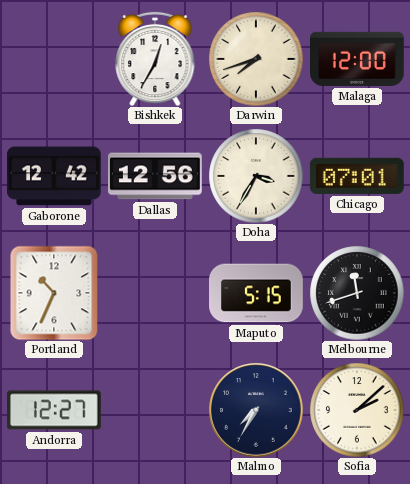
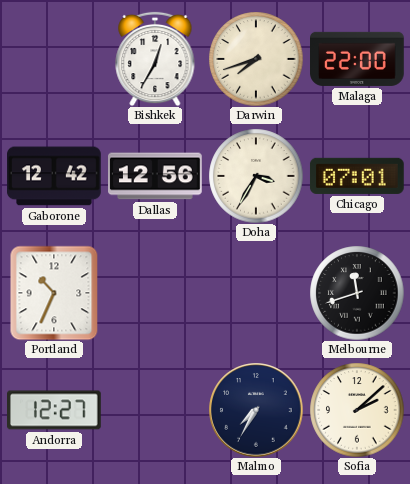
Malaga: 12:00 -> 22:00
Maputo: 5:15 -> none
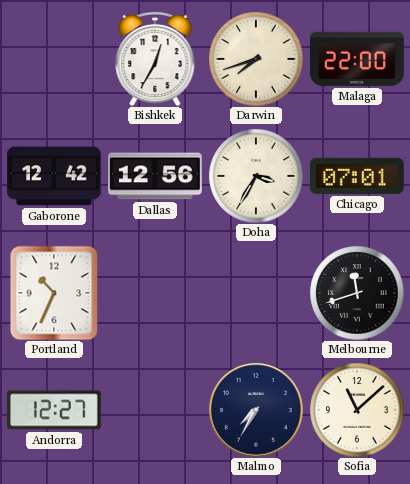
Sofia: 2:08 -> 11:08
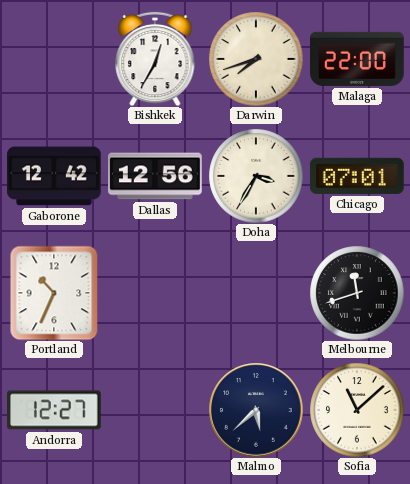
Malmo: 7:35 -> 5:38
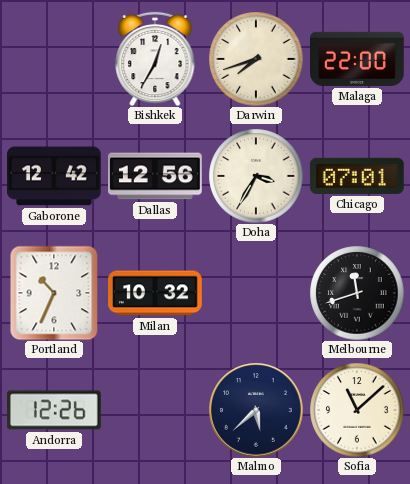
Milan: none -> 10:32
Andorra: 12:27 -> 12:26
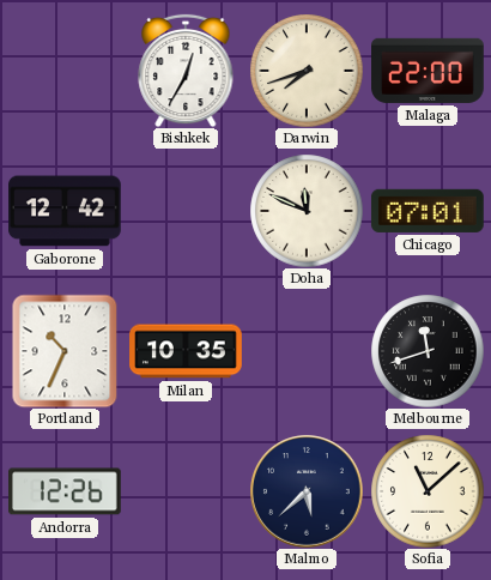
Dallas: 12:56 -> none
Doha: 3:35 -> 11:49
Milan: 10:32 -> 10:35
